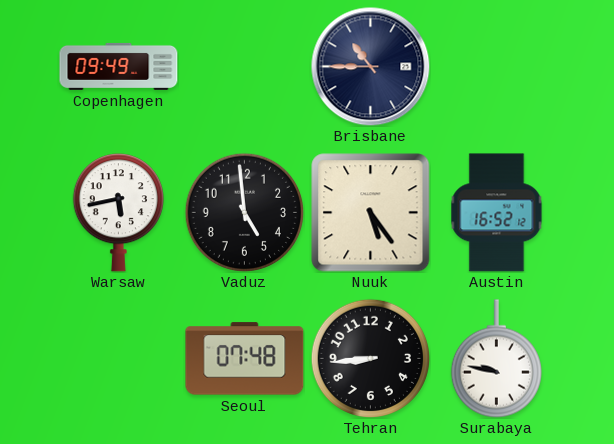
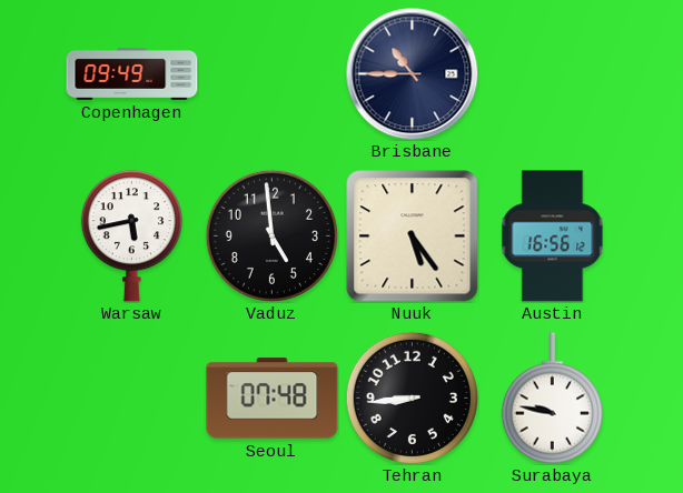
Austin: 16:52 -> 16:56
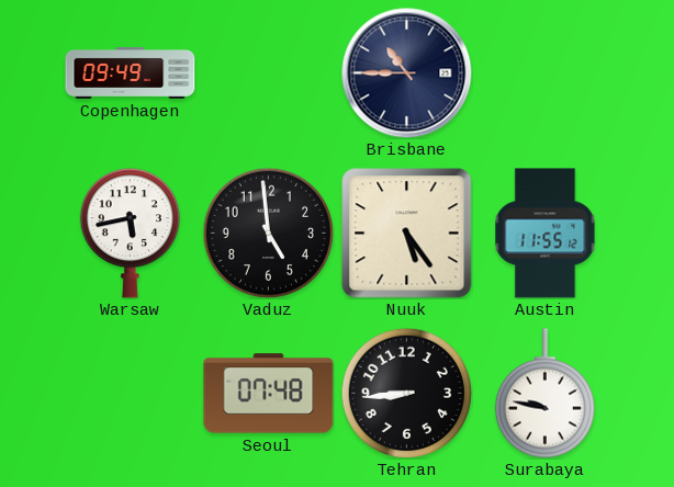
Austin: 16:56 -> 11:55
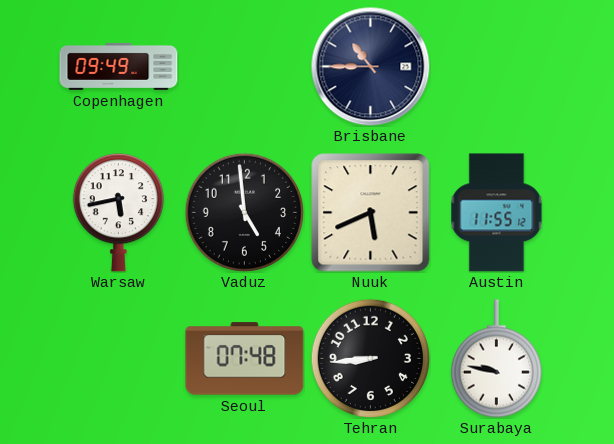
Nuuk: 5:24 -> 5:41
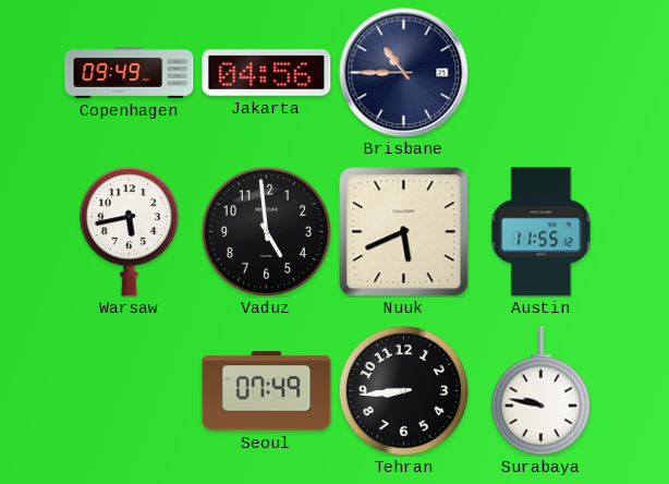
Jakarta: none -> 04:56
Seoul: 07:48 -> 07:49
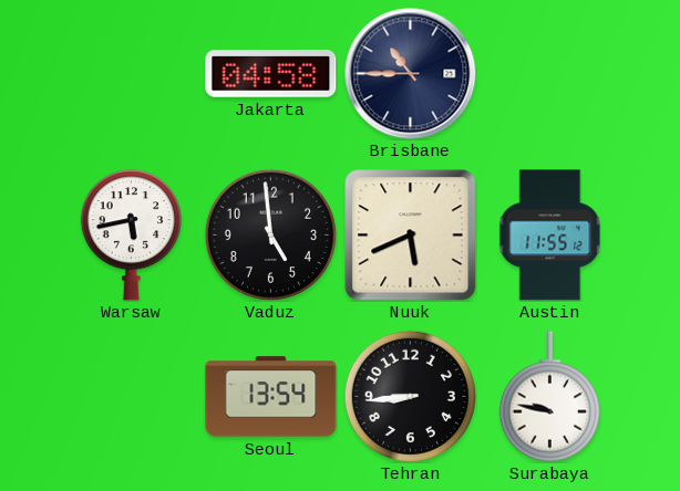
Copenhagen: 09:49 -> none
Jakarta: 04:56 -> 04:58
Seoul: 07:49 -> 13:54
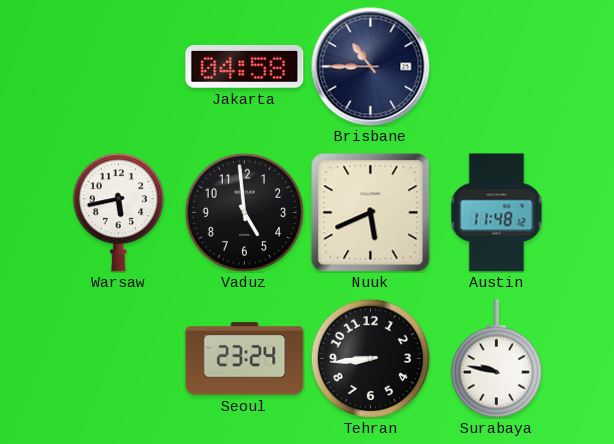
Austin: 11:55 -> 11:48
Seoul: 13:54 -> 23:24
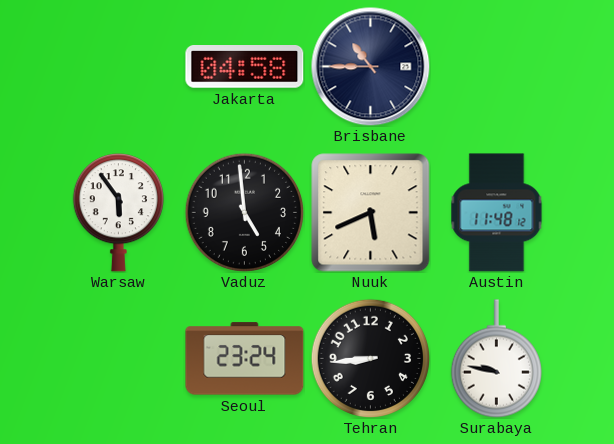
Warsaw: 5:43 -> 5:54
